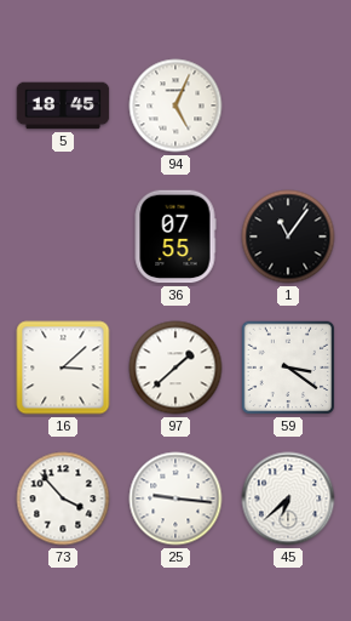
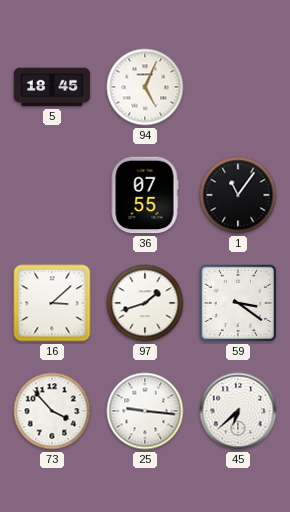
97: 1:38 -> 1:42
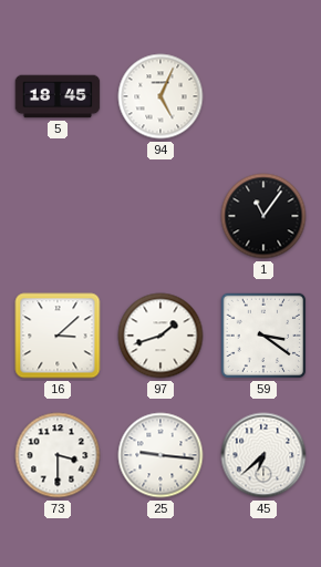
36: 07:55 -> none
73: 3:53 -> 3:30
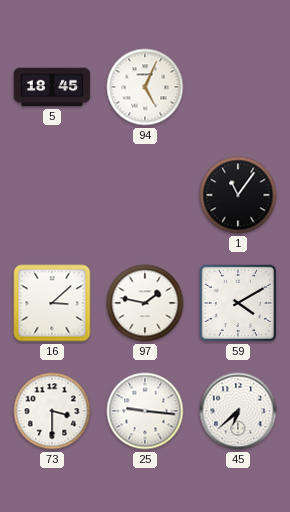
97: 1:42 -> 1:47
59: 3:21 -> 4:10
